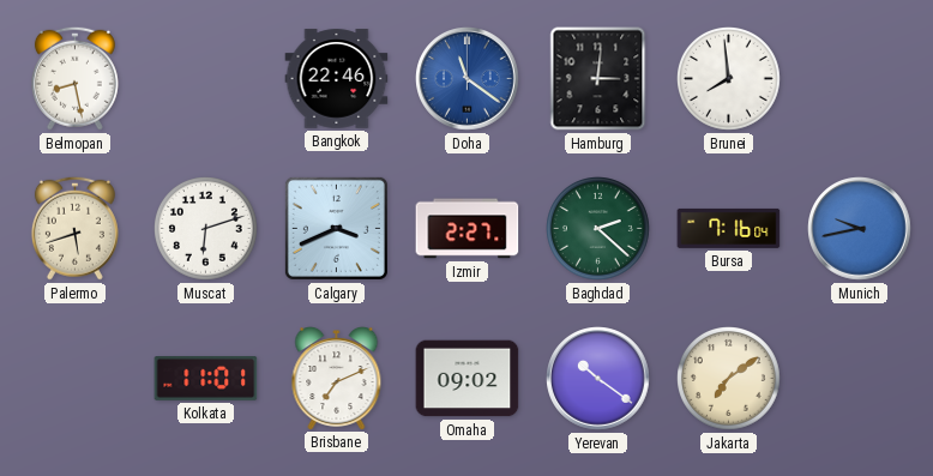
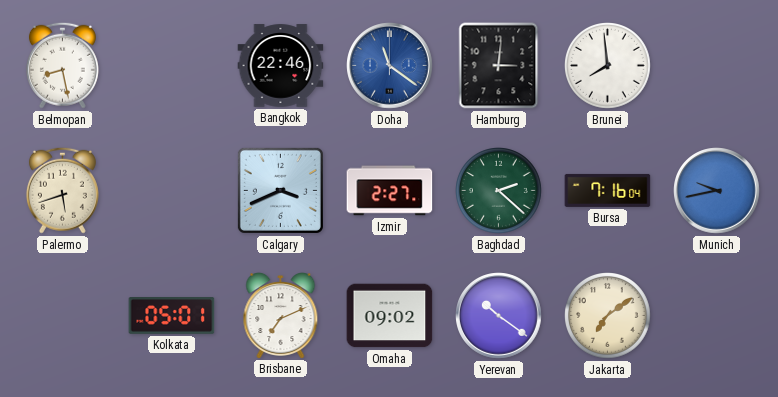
Muscat: 6:12 -> none
Kolkata: 11:01 -> 05:01
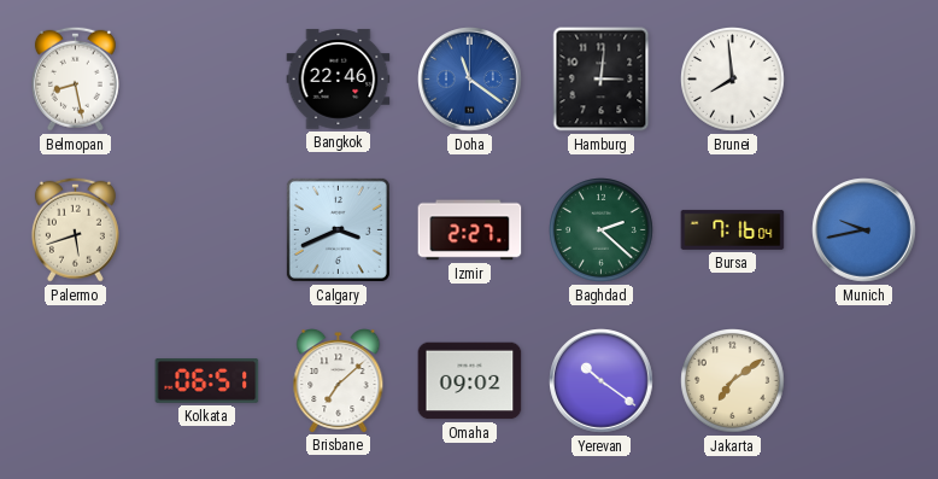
Kolkata: 05:01 -> 06:51
Brisbane: 7:11 -> 7:08
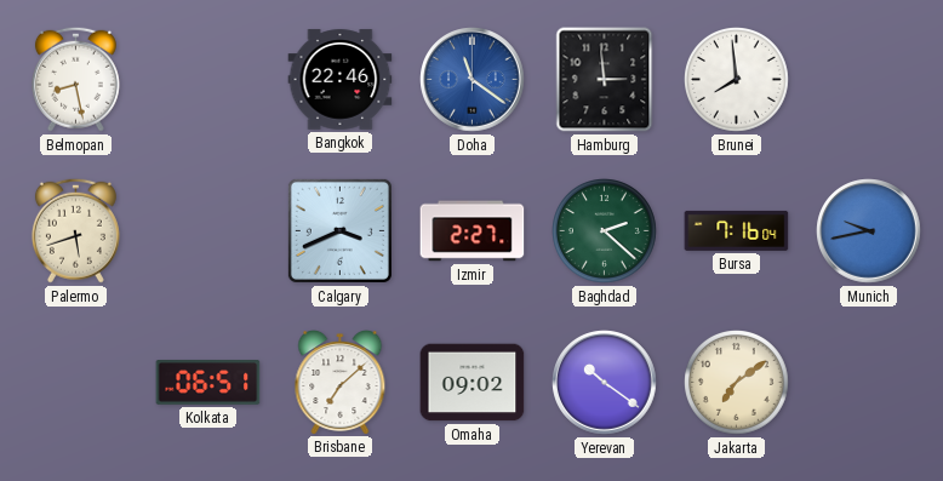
Hamburg: 3:01 -> 2:59
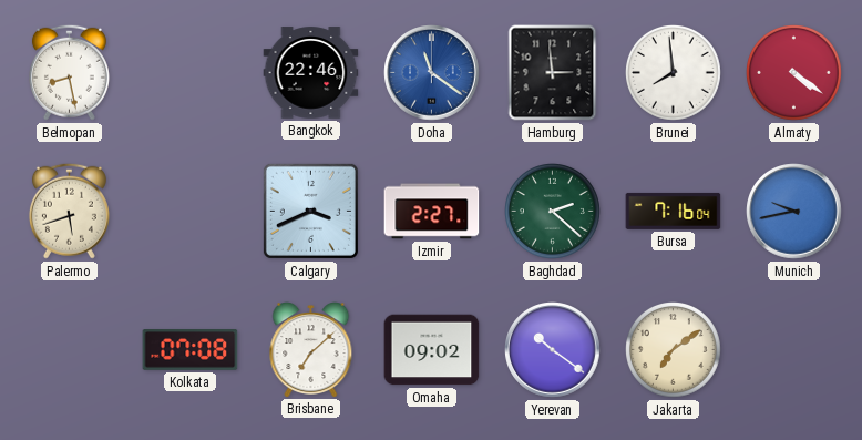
Almaty: none -> 4:21
Kolkata: 06:51 -> 07:08
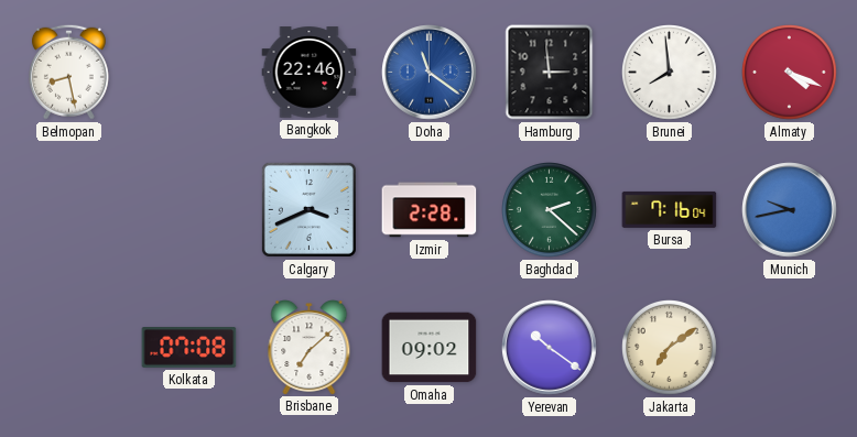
Almaty: 4:21 -> 4:19
Palermo: 5:42 -> none
Izmir: 2:27 -> 2:28
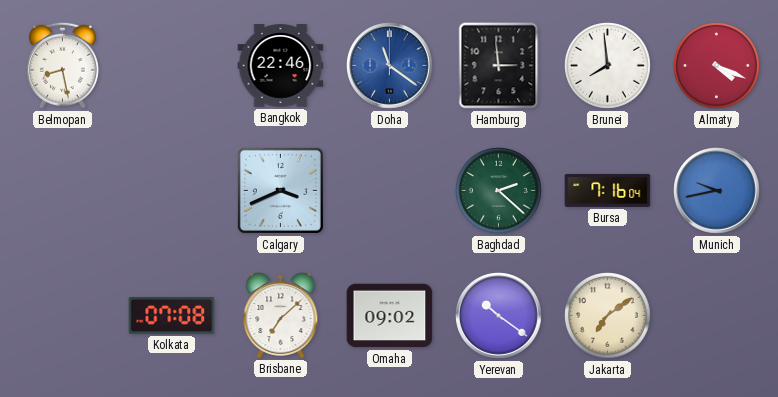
Izmir: 2:28 -> none
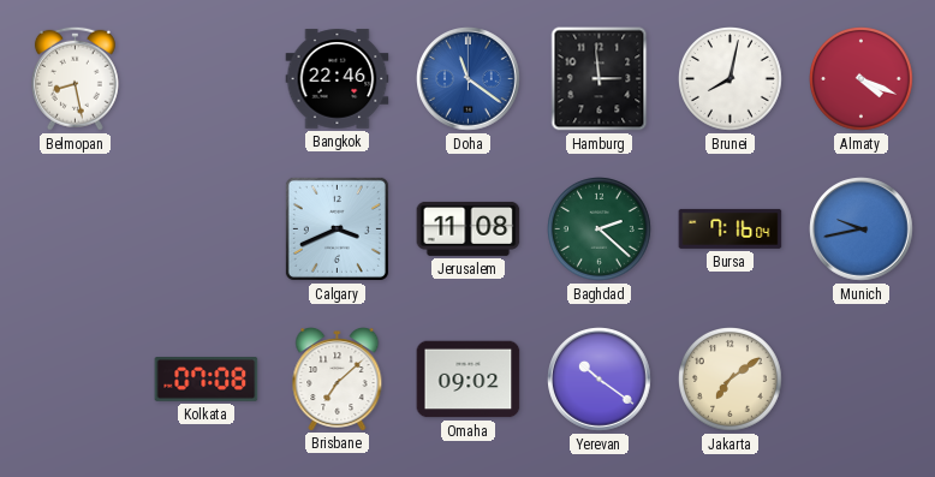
Brunei: 7:59 -> 8:02
Jerusalem: none -> 11:08
